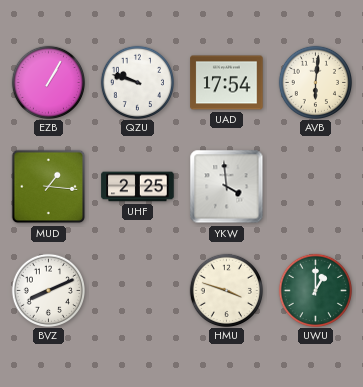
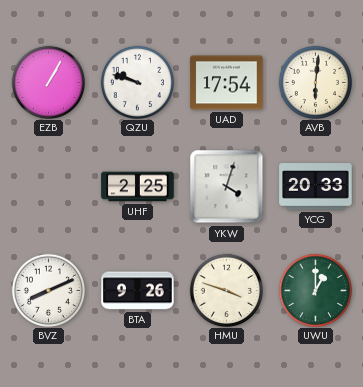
MUD: 1:16 -> none
YKW: 3:59 -> 4:03
YCG: none -> 20:33
BTA: none -> 9:26
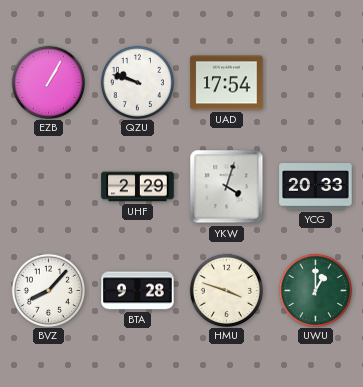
AVB: 6:01 -> none
UHF: 2:25 -> 2:29
BVZ: 8:11 -> 8:07
BTA: 9:26 -> 9:28
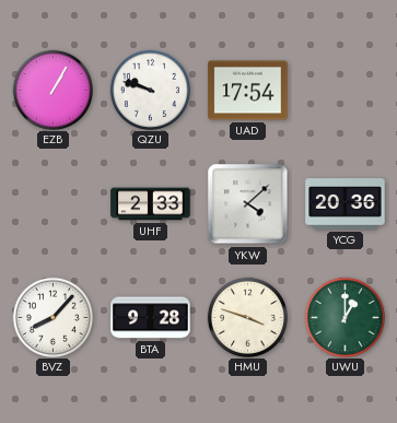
UHF: 2:29 -> 2:33
YKW: 4:03 -> 4:08
YCG: 20:33 -> 20:36
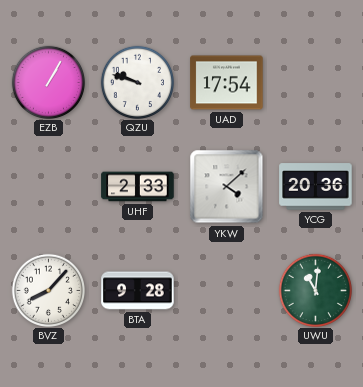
HMU: 3:48 -> none
UWU: 1:00 -> 11:01
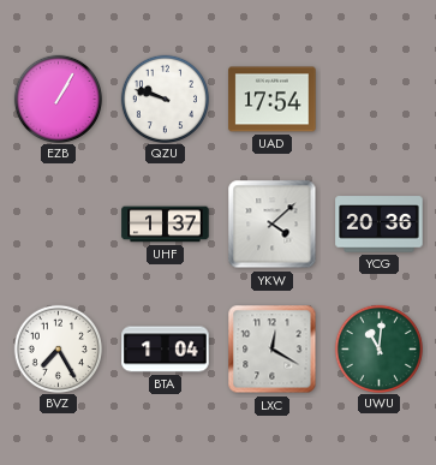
UHF: 2:33 -> 1:37
BVZ: 8:07 -> 7:25
BTA: 9:28 -> 1:04
LXC: none -> 12:20
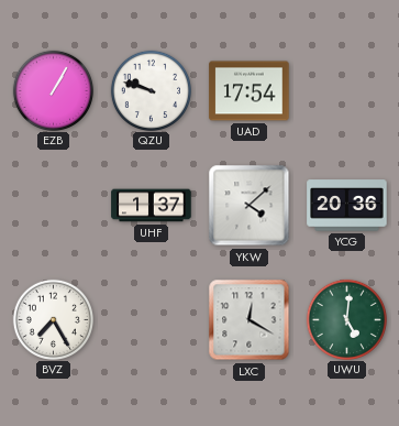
BTA: 1:04 -> none
UWU: 11:01 -> 5:01
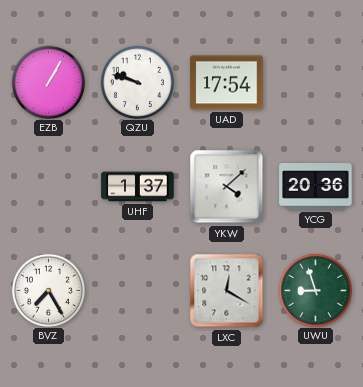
UWU: 5:01 -> 8:57
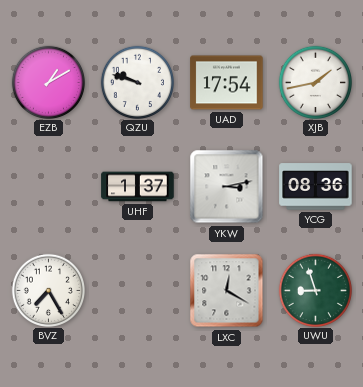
EZB: 1:05 -> 1:10
XJB: none -> 1:43
YKW: 4:08 -> 3:13
YCG: 20:36 -> 08:36
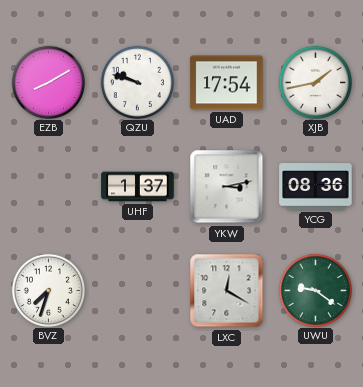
EZB: 1:10 -> 8:10
BVZ: 7:25 -> 7:33
UWU: 8:57 -> 9:21
